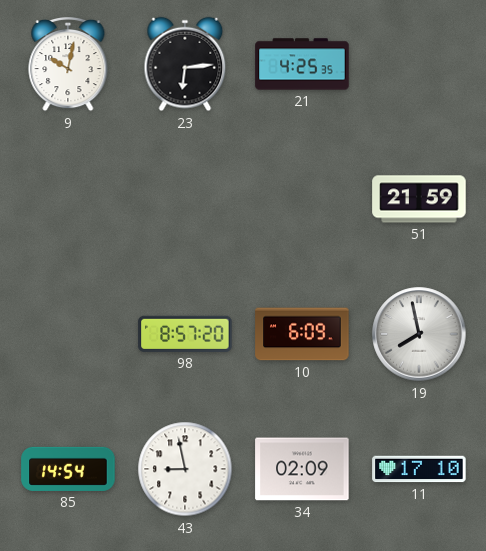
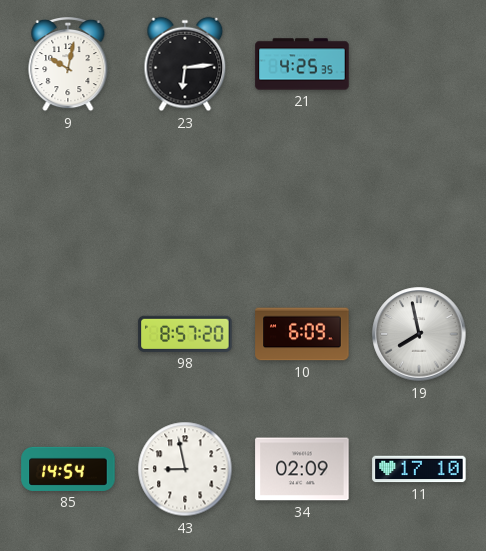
51: 21:59 -> none
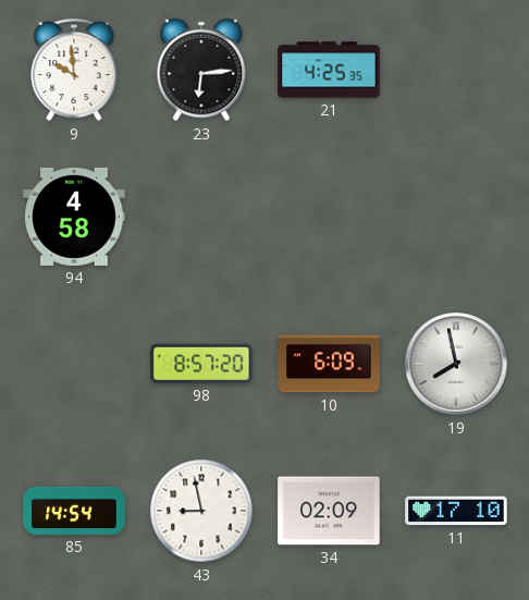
9: 10:02 -> 9:59
94: none -> 4:58
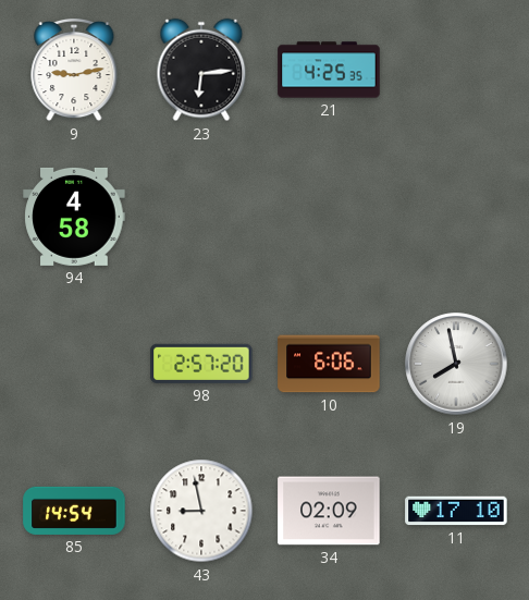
9: 9:59 -> 9:13
98: 8:57 -> 2:57
10: 6:09 -> 6:06
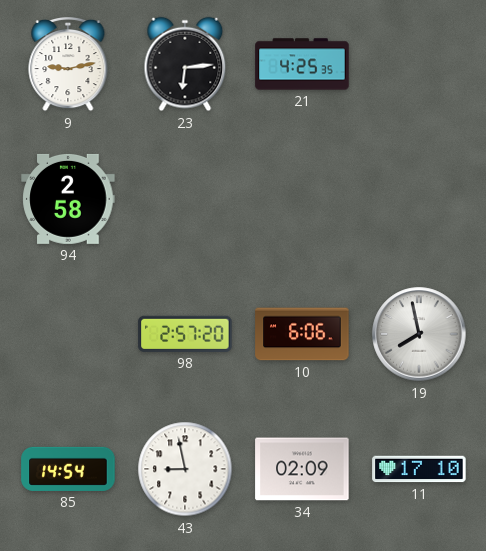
94: 4:58 -> 2:58
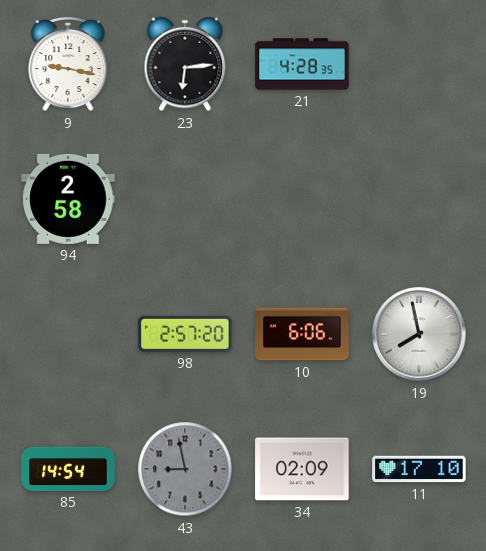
9: 9:13 -> 9:17
21: 4:25 -> 4:28
43 dial: white -> grey
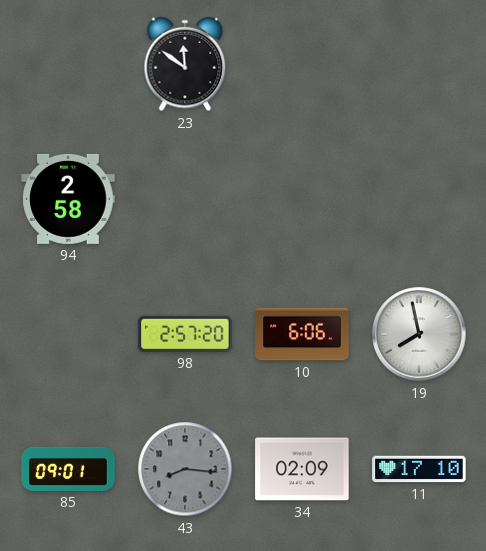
9: 9:17 -> none
23: 6:14 -> 11:51
21: 4:28 -> none
85: 14:54 -> 09:01
43: 8:58 -> 8:16
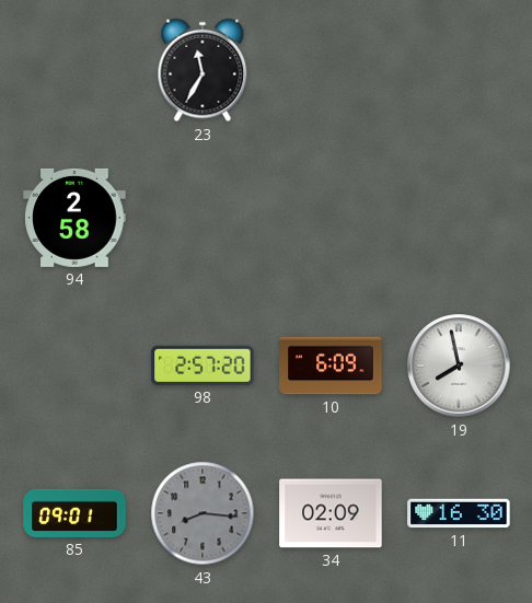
23: 11:51 -> 11:35
10: 6:06 -> 6:09
11: 17:10 -> 16:30
